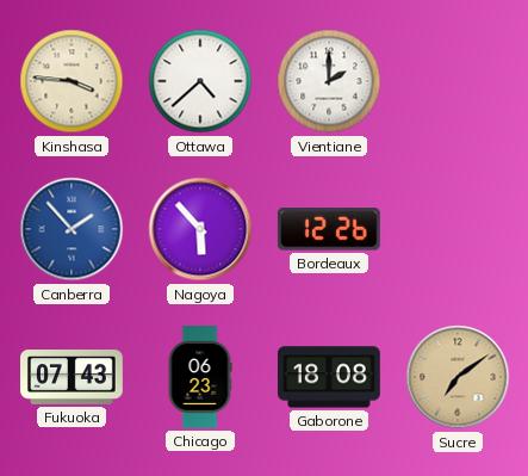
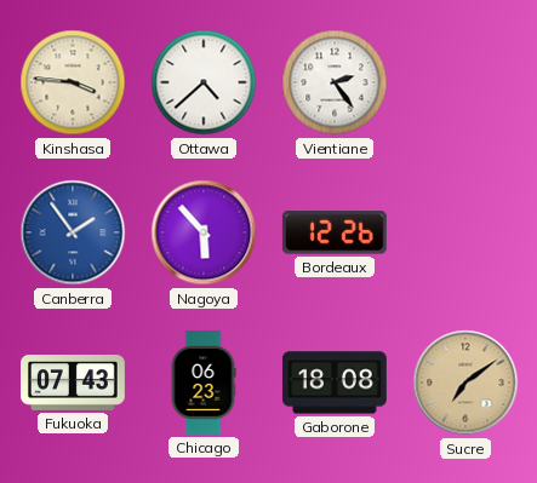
Vientiane: 2:00 -> 2:24
Canberra: 1:53 -> 1:54
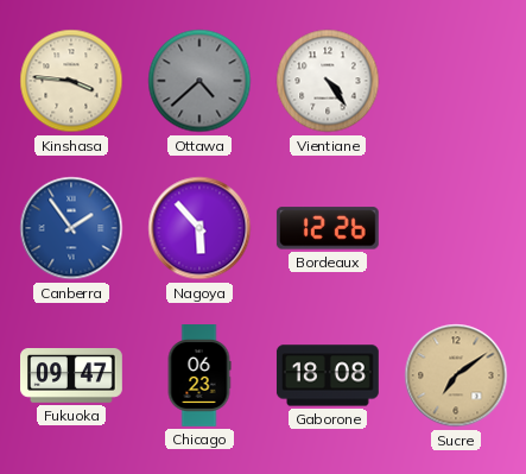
Ottawa dial: white -> grey
Vientiane: 2:24 -> 4:24
Fukuoka: 07:43 -> 09:47
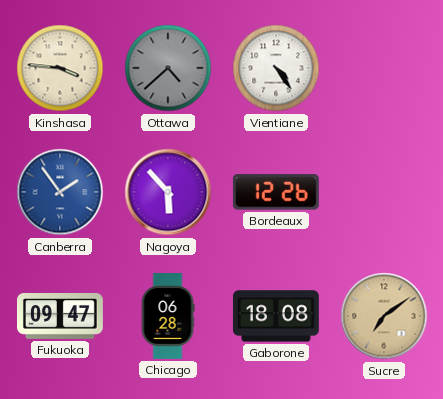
Chicago: 06:23 -> 06:28
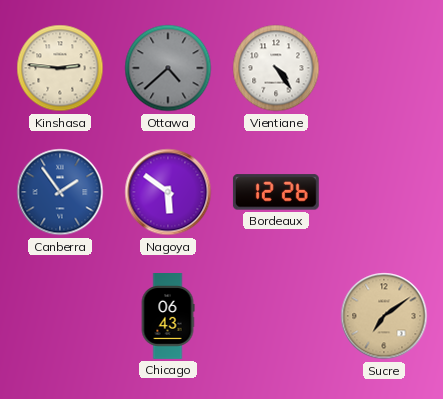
Kinshasa: 3:46 -> 2:46
Nagoya: 5:53 -> 5:51
Fukuoka: 09:47 -> none
Chicago: 06:28 -> 06:43
Gaborone: 18:08 -> none
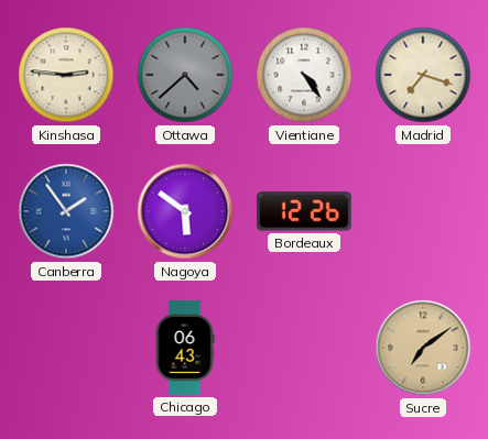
Madrid: none -> 7:18
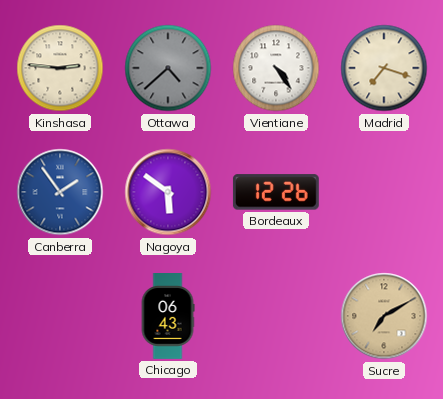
Sucre: 7:09 -> 7:10
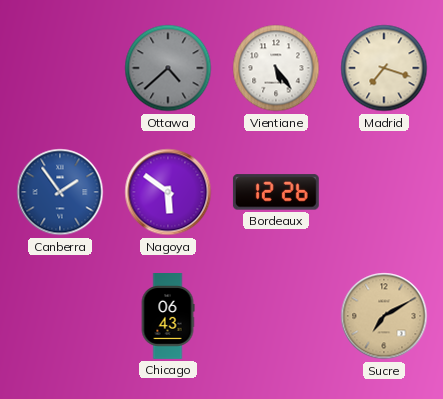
Kinshasa: 2:46 -> none
Vientiane: 4:24 -> 5:24
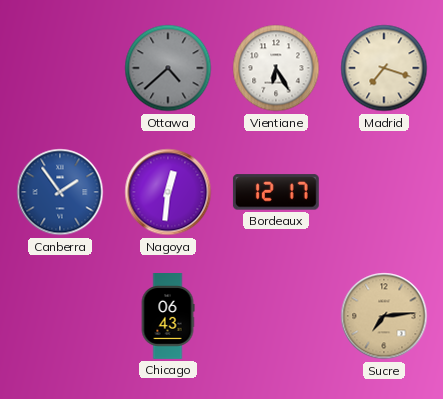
Vientiane: 5:24 -> 6:25
Nagoya: 5:51 -> 12:31
Bordeaux: 12:26 -> 12:17
Sucre: 7:10 -> 7:14
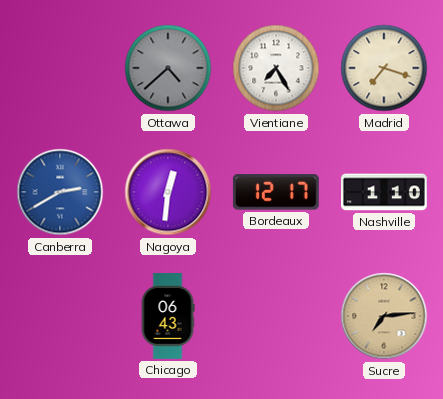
Vientiane: 6:25 -> 7:25
Canberra: 1:54 -> 2:40
Nashville: none -> 1:10
